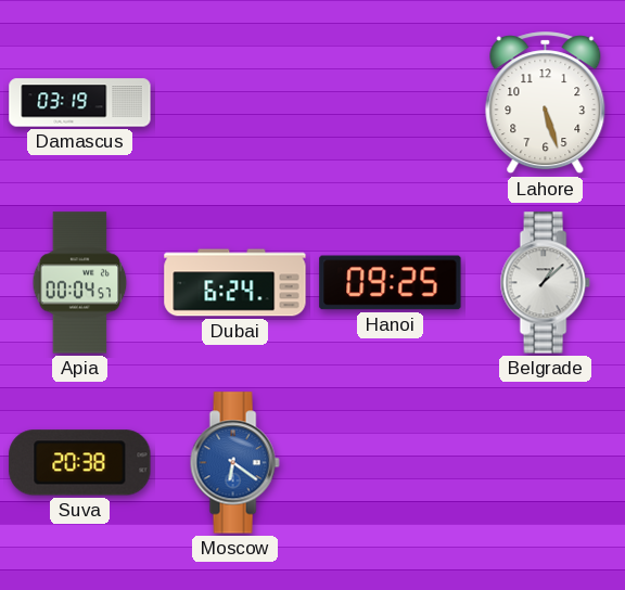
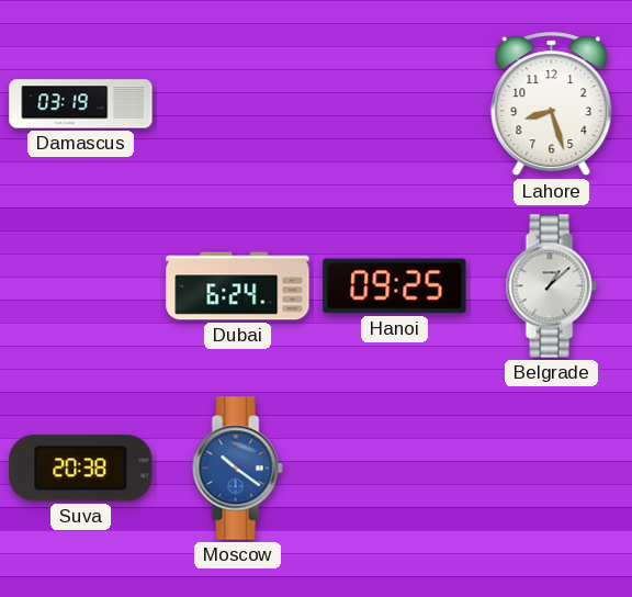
Lahore: 5:27 -> 8:27
Apia: 00:04 -> none
Moscow: 6:21 -> 10:21
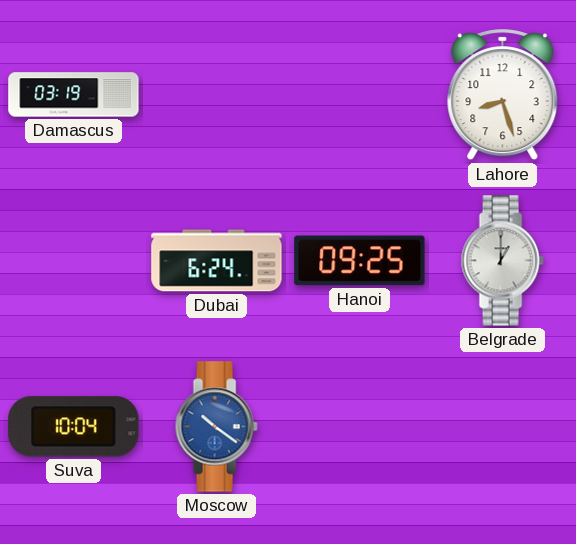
Belgrade: 1:08 -> 1:00
Suva: 20:38 -> 10:04
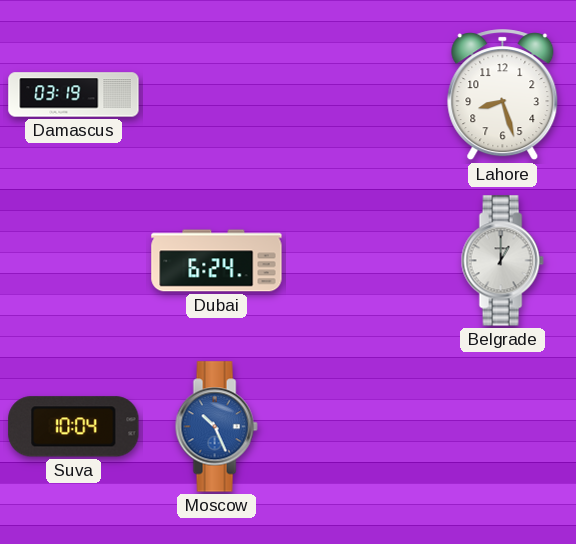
Hanoi: 09:25 -> none
Moscow: 10:21 -> 10:26
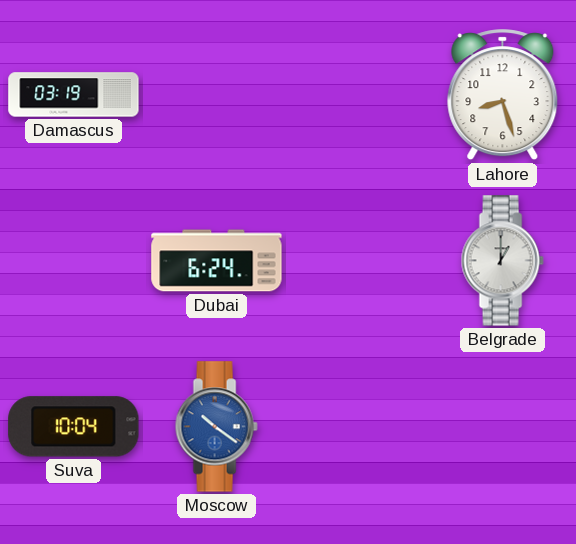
Moscow: 10:26 -> 10:21
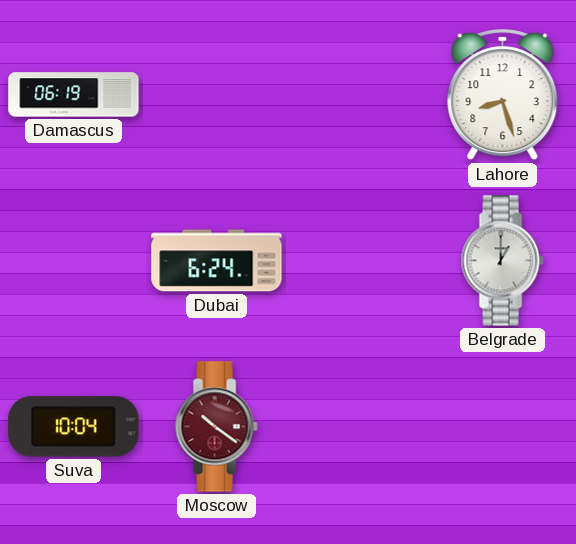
Damascus: 03:19 -> 06:19
Moscow dial: blue -> burgundy
